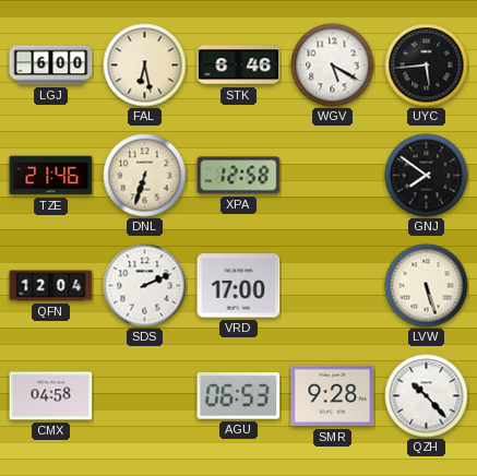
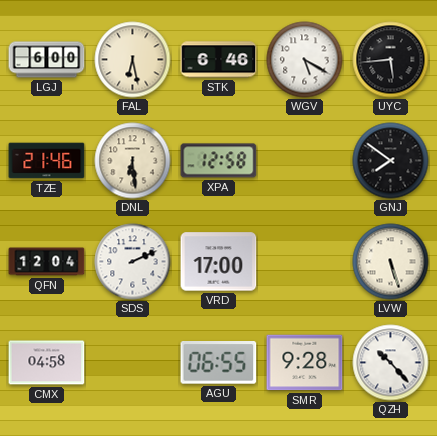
DNL: 6:33 -> 6:29
AGU: 06:53 -> 06:55
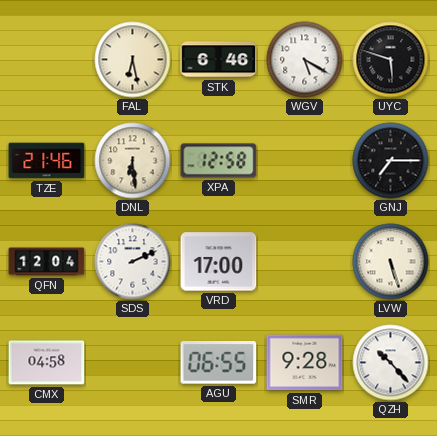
LGJ: 6:00 -> none
UYC: 5:44 -> 5:48
GNJ: 7:51 -> 7:15
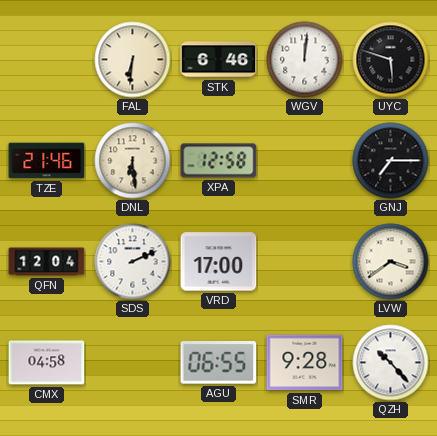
FAL: 6:28 -> 6:31
WGV: 5:20 -> 12:01
LVW: 5:27 -> 3:39
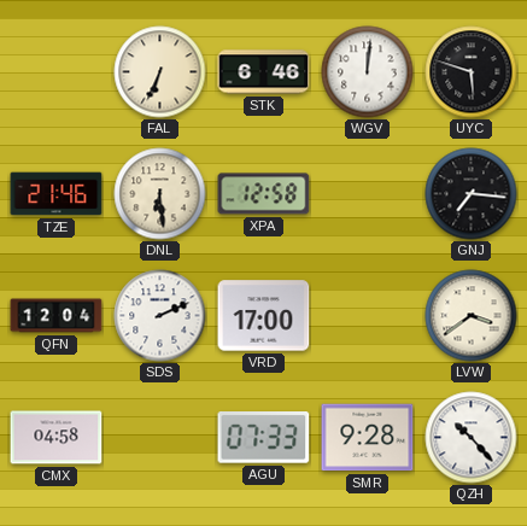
FAL: 6:31 -> 6:34
GNJ: 7:15 -> 7:16
AGU: 06:55 -> 07:33
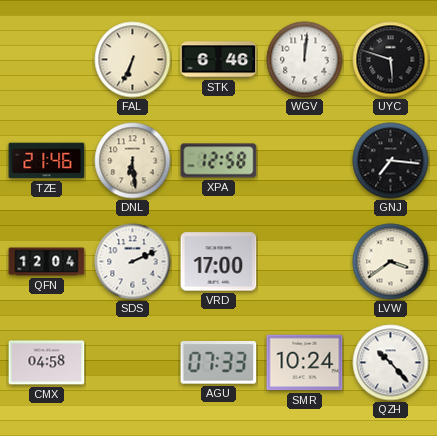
SMR: 9:28 -> 10:24
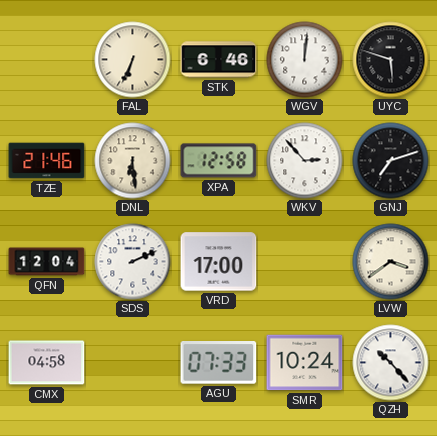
WKV: none -> 2:53
GNJ: 7:16 -> 7:12
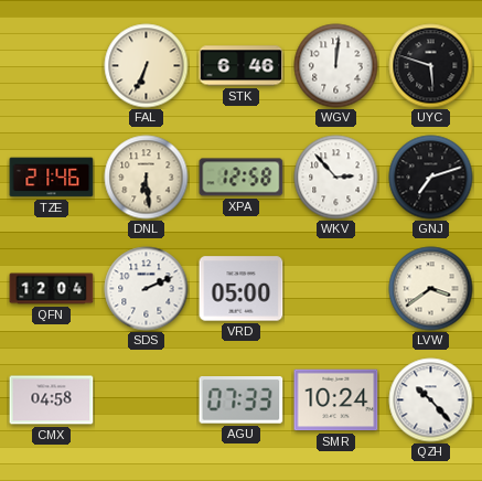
VRD: 17:00 -> 05:00
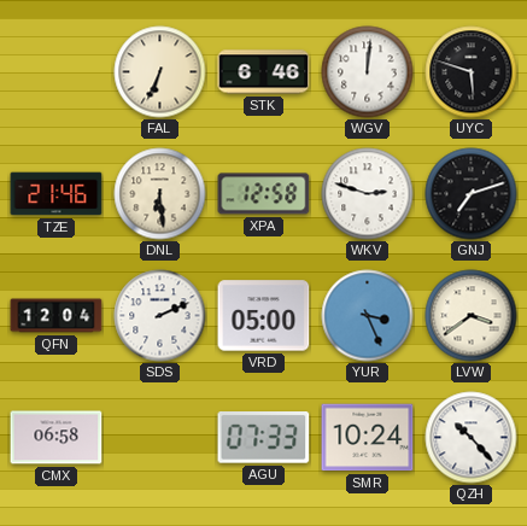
WKV: 2:53 -> 2:48
YUR: none -> 3:26
CMX: 04:58 -> 06:58
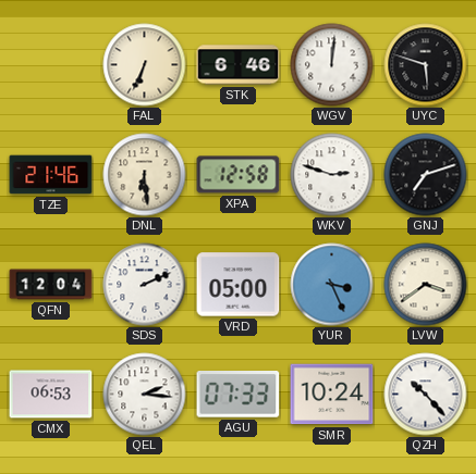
CMX: 06:58 -> 06:53
QEL: none -> 2:16
